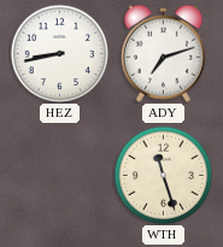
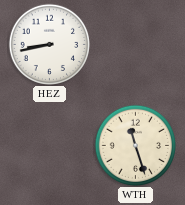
ADY: 7:12 -> none
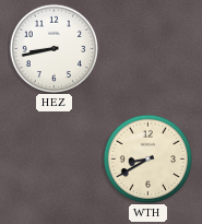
WTH: 11:27 -> 8:40
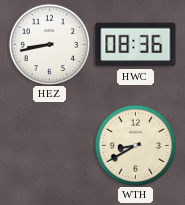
HWC: none -> 08:36
